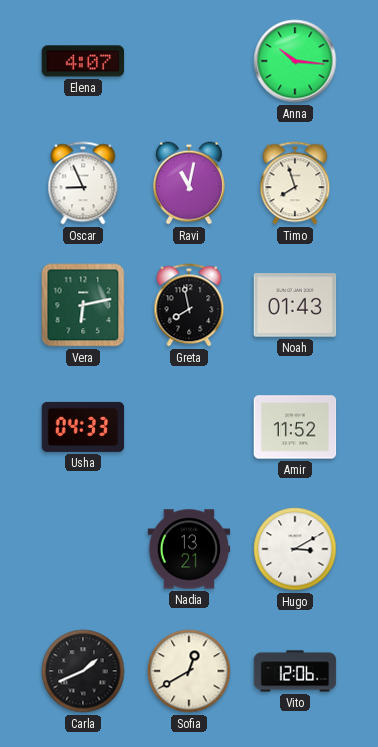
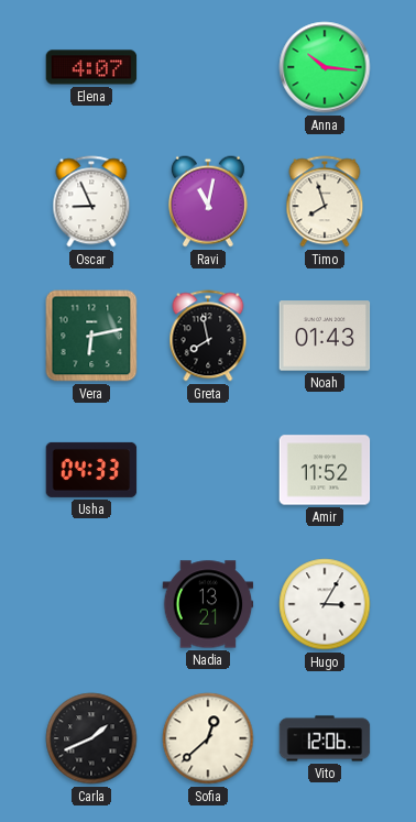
Hugo: 3:10 -> 3:05
Sofia: 12:40 -> 12:38
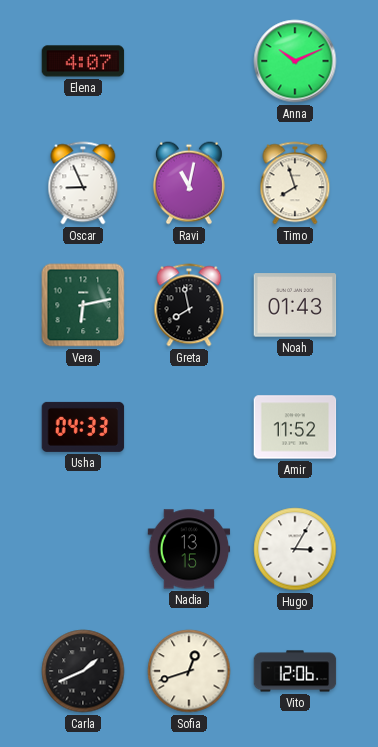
Anna: 10:16 -> 10:11
Nadia: 13:21 -> 13:15
Sofia: 12:38 -> 12:42
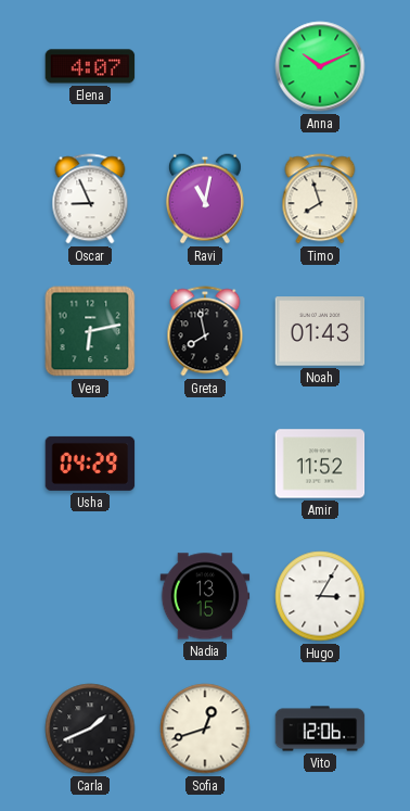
Usha: 04:33 -> 04:29
